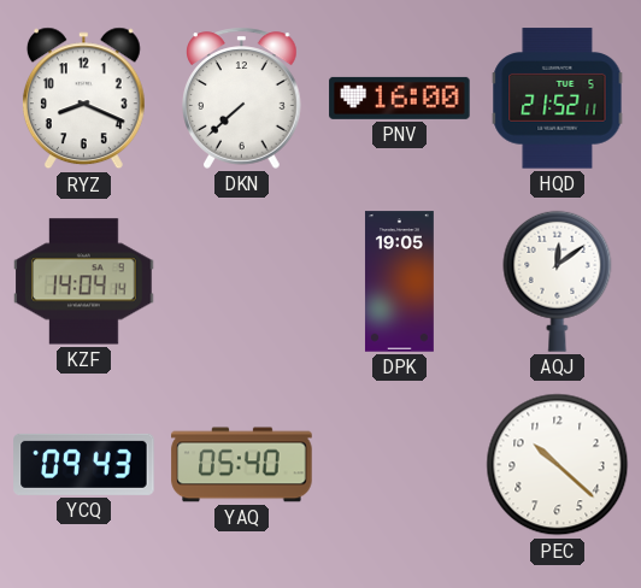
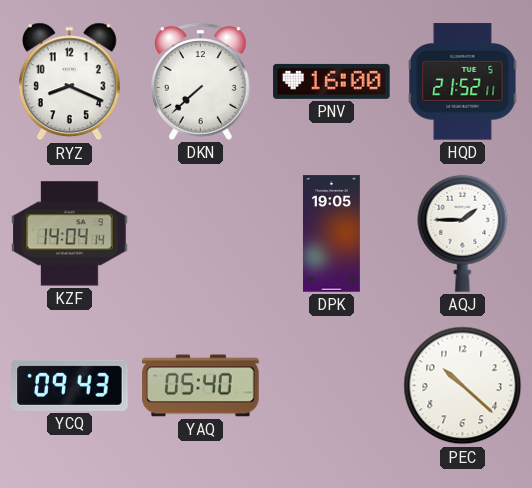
AQJ: 12:09 -> 1:45
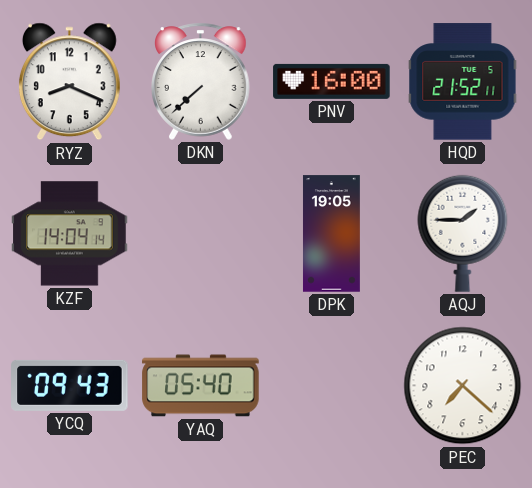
PEC: 10:22 -> 7:22
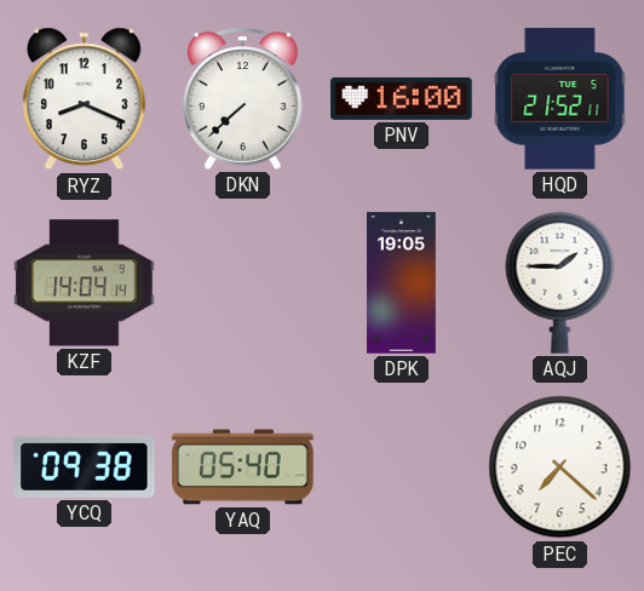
YCQ: 09:43 -> 09:38
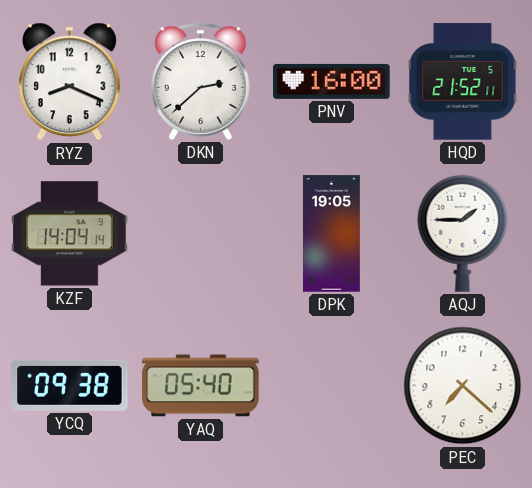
DKN: 7:38 -> 2:38
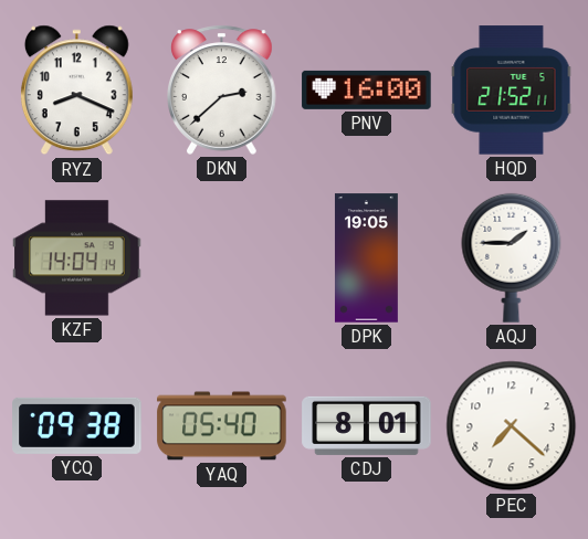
CDJ: none -> 8:01
